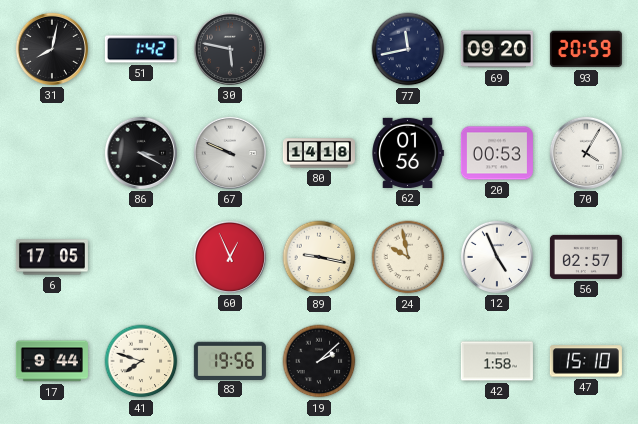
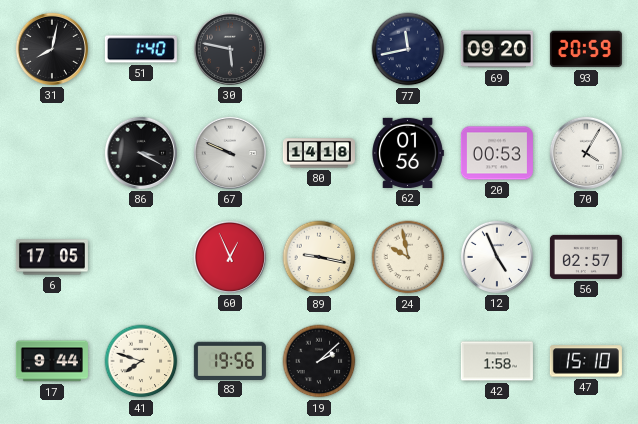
51: 1:42 -> 1:40
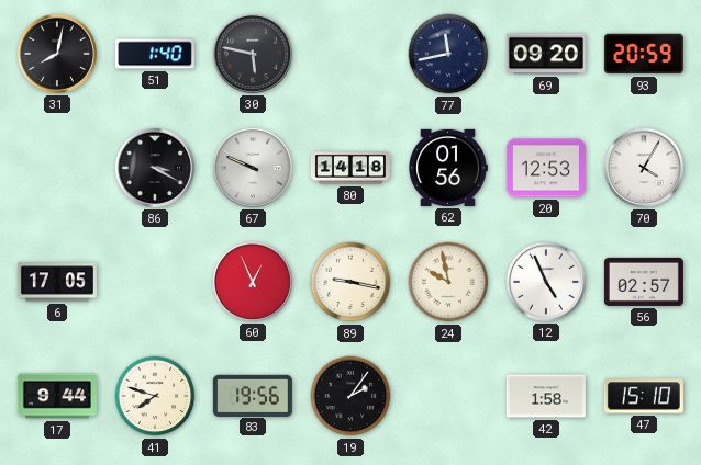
20: 00:53 -> 12:53
19: 2:08 -> 2:06
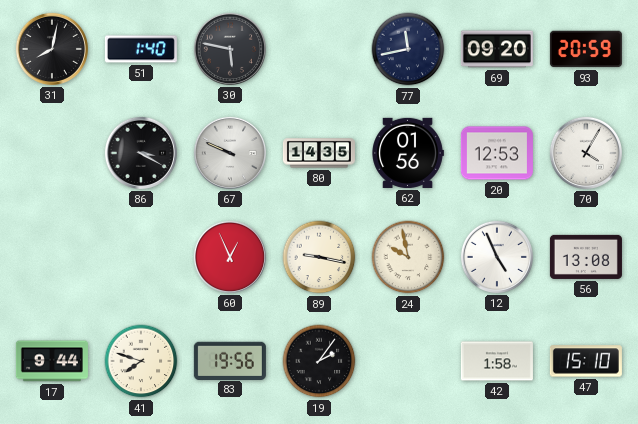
80: 14:18 -> 14:35
6: 17:05 -> none
56: 02:57 -> 13:08
